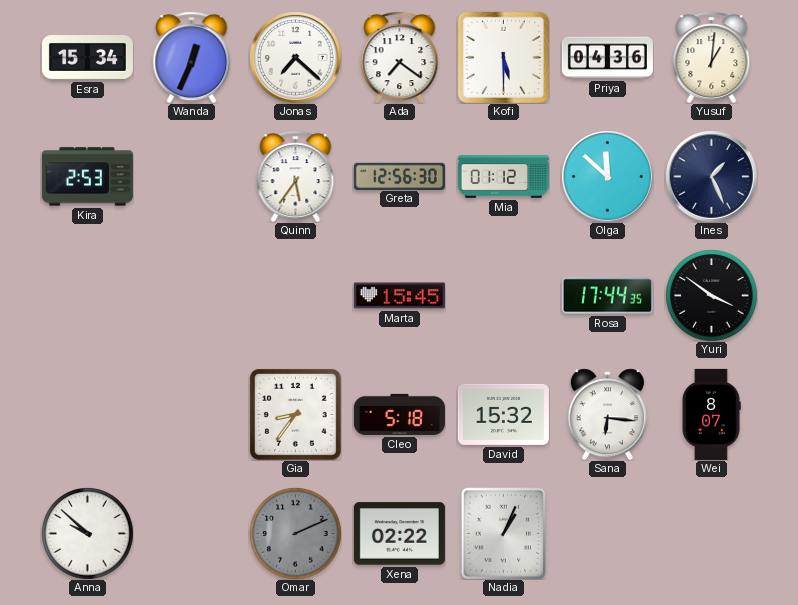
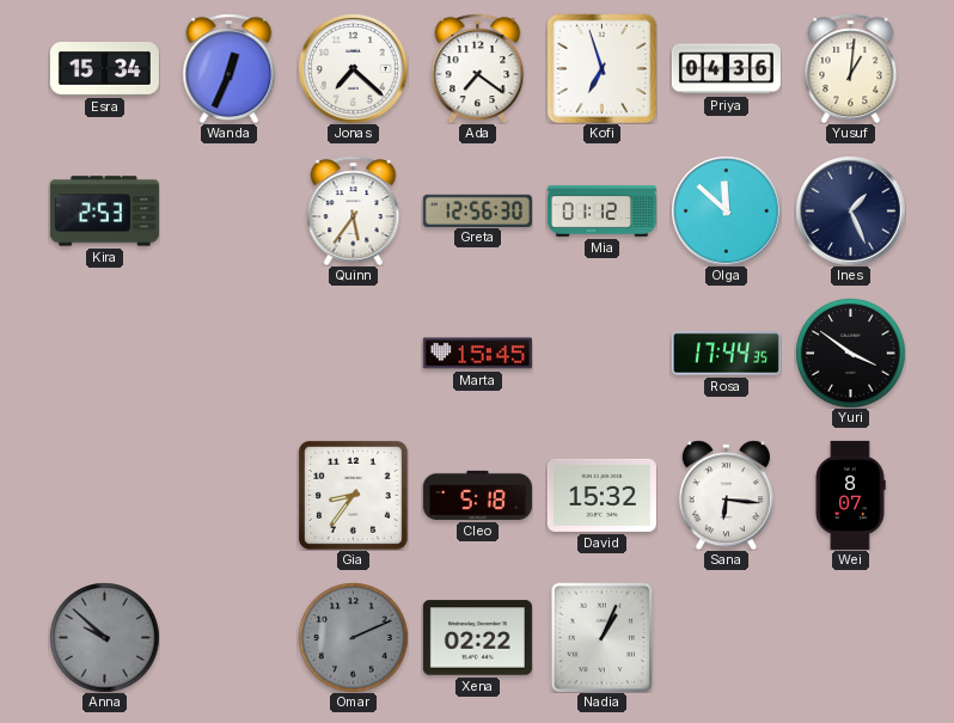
Kofi: 5:30 -> 6:57
Anna dial: white -> grey
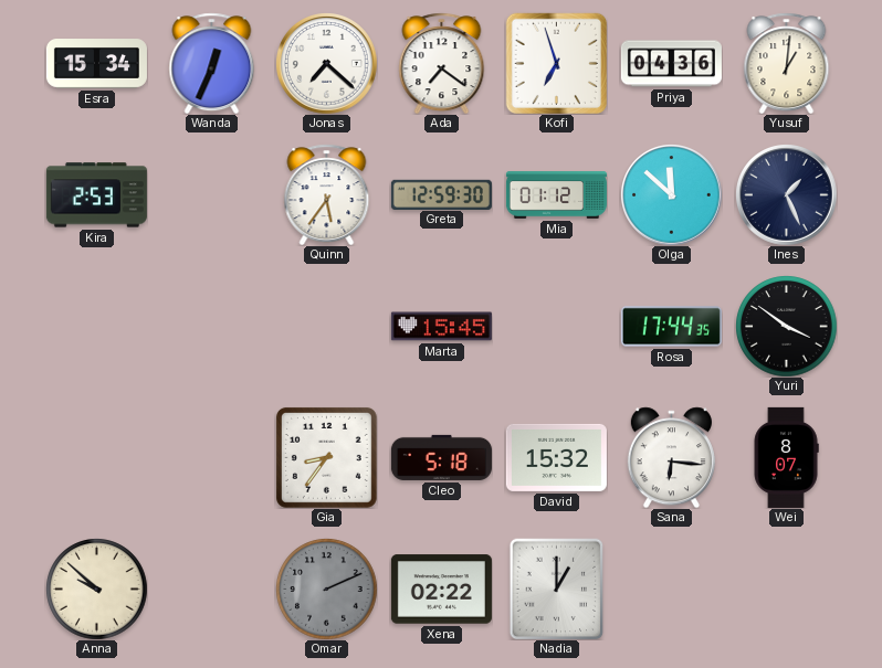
Greta: 12:56 -> 12:59
Anna dial: grey -> cream
Nadia: 1:04 -> 1:00
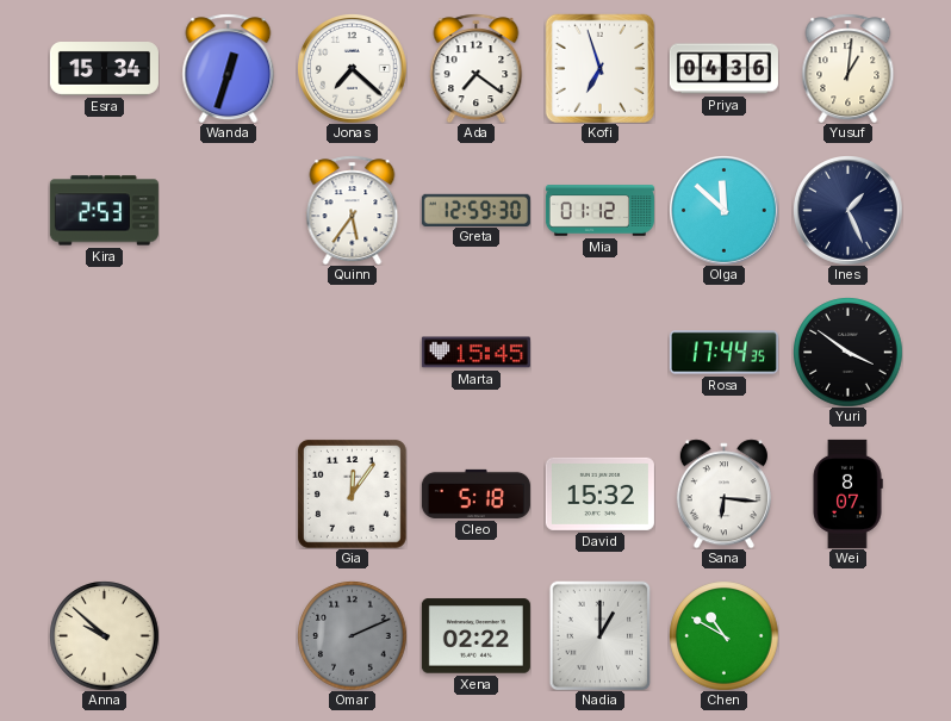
Wanda: 12:34 -> 12:33
Gia: 8:36 -> 12:06
Chen: none -> 10:50
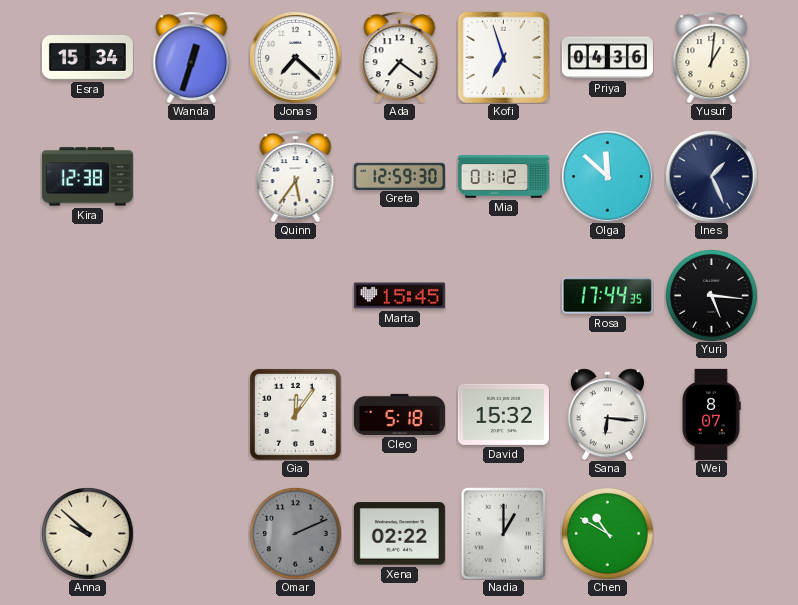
Kira: 2:53 -> 12:38
Yuri: 3:51 -> 5:16
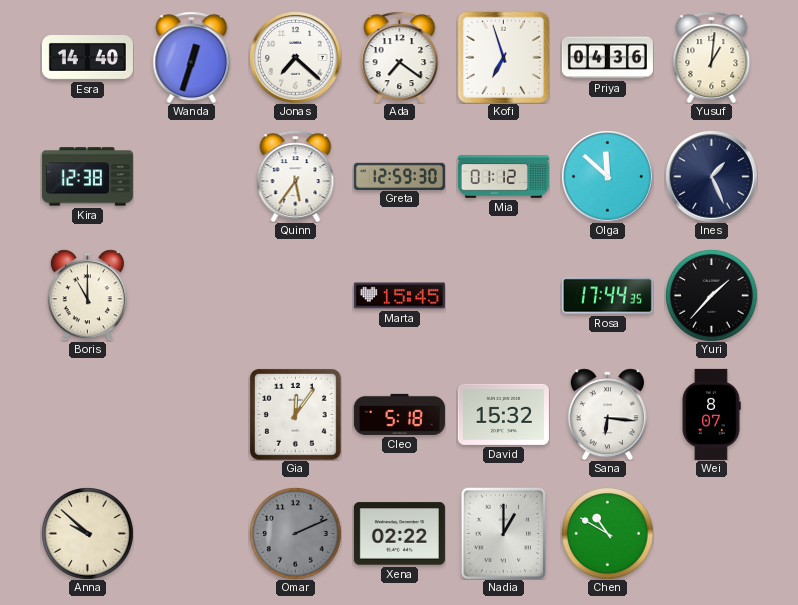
Esra: 15:34 -> 14:40
Boris: none -> 11:00
Yuri: 5:16 -> 1:37
